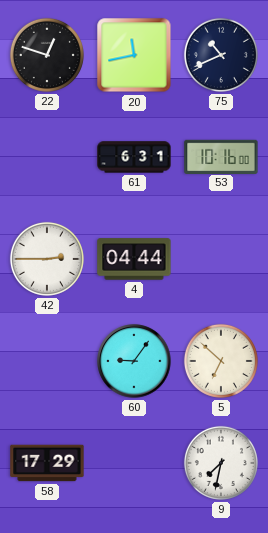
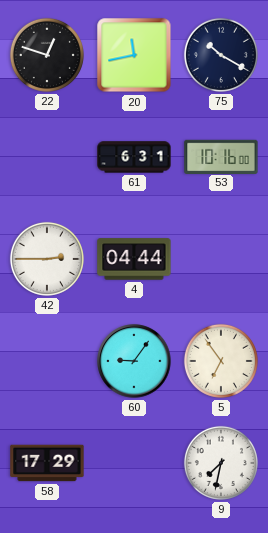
75: 10:41 -> 10:20
5: 6:52 -> 6:54
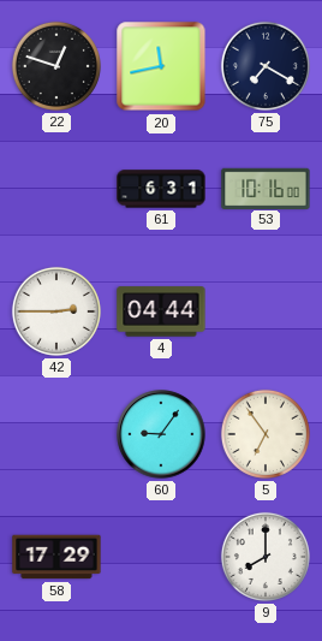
75: 10:20 -> 7:20
9: 7:32 -> 8:00
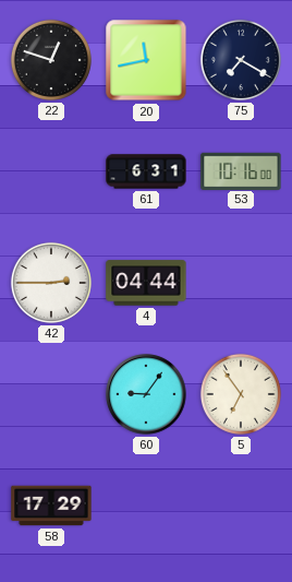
9: 8:00 -> none
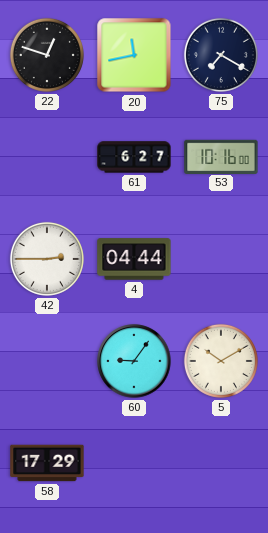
61: 6:31 -> 6:27
5: 6:54 -> 10:10
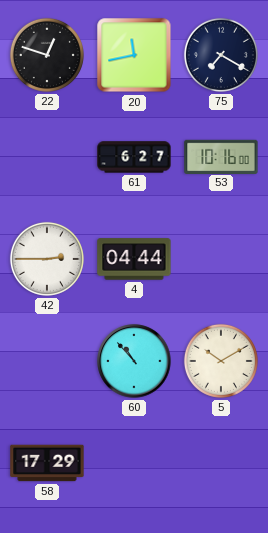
60: 9:06 -> 10:53
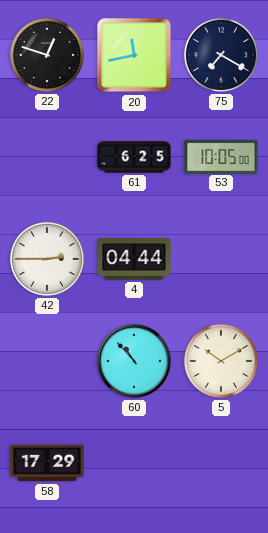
61: 6:27 -> 6:25
53: 10:16 -> 10:05
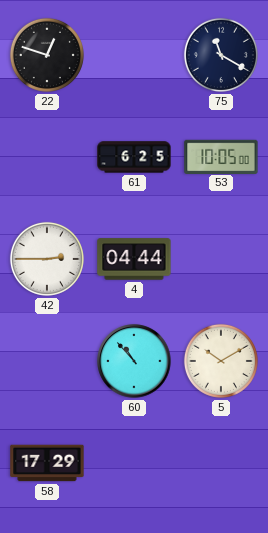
20: 11:43 -> none
75: 7:20 -> 11:20
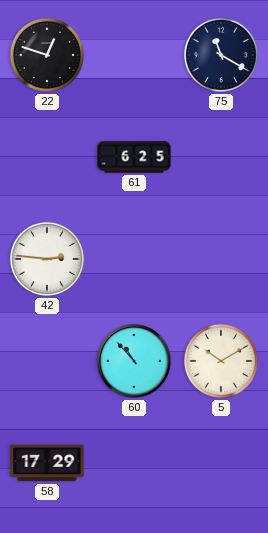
53: 10:05 -> none
42: 2:45 -> 2:46
4: 04:44 -> none
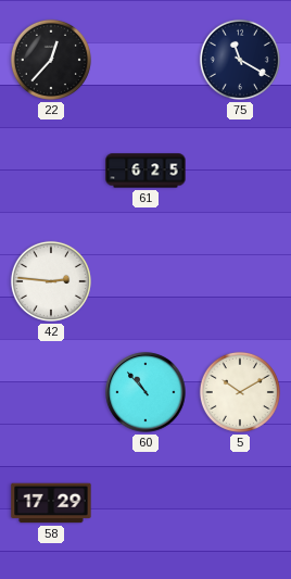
22: 12:48 -> 12:37
